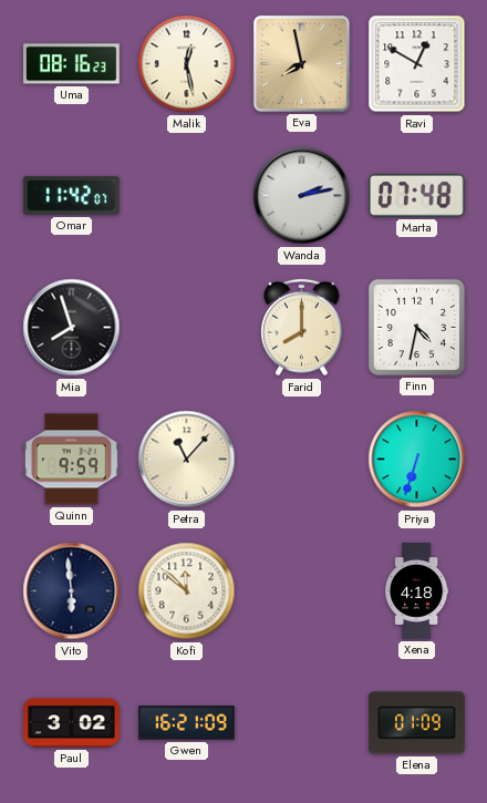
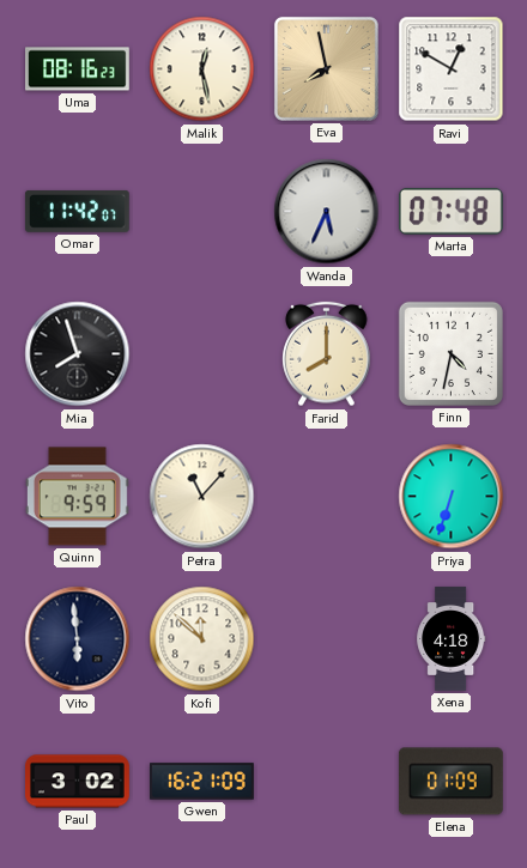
Wanda: 2:13 -> 5:34
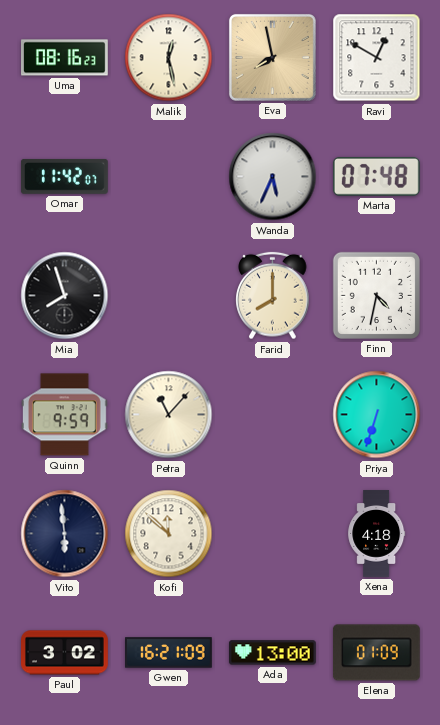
Ada: none -> 13:00
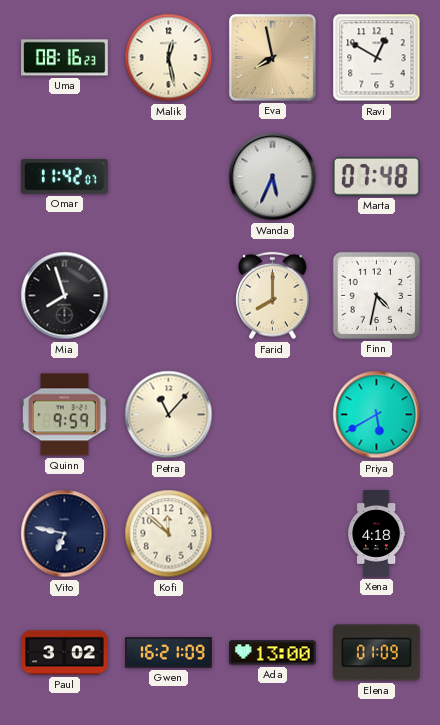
Priya: 6:33 -> 5:40
Vito: 5:59 -> 6:47
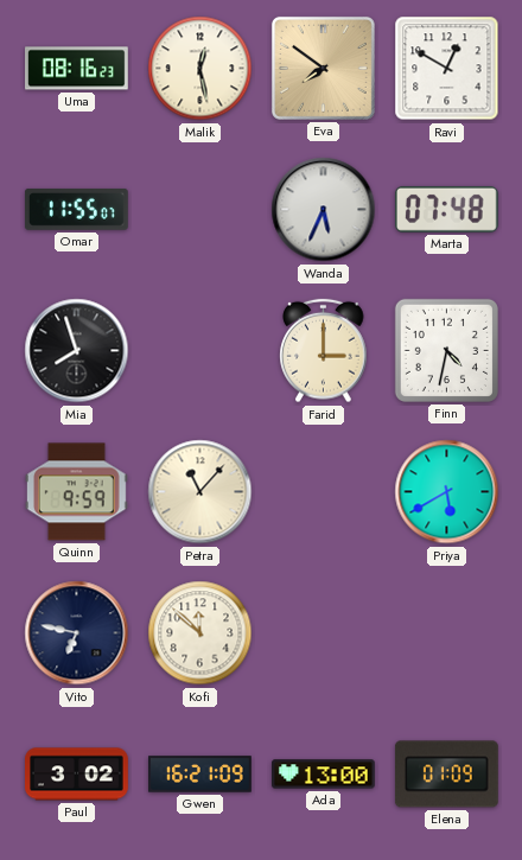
Eva: 7:58 -> 7:51
Omar: 11:42 -> 11:55
Farid: 8:00 -> 3:00
Xena: 4:18 -> none
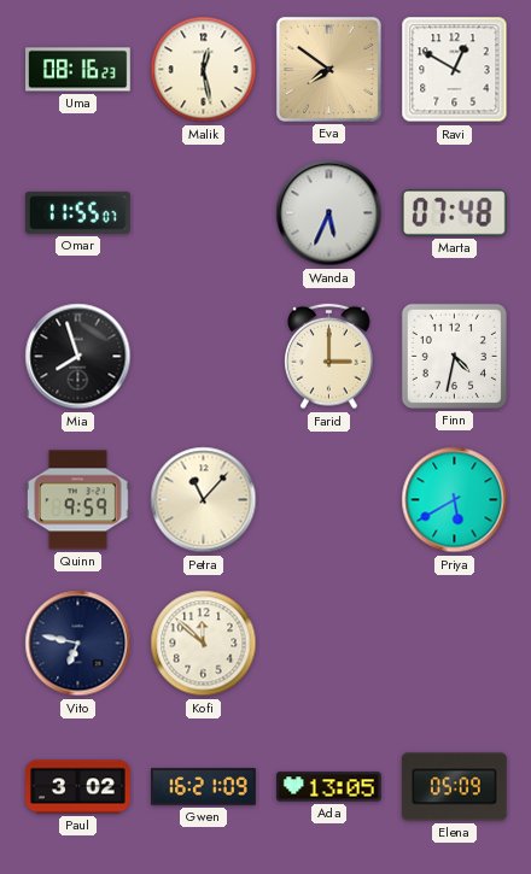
Ada: 13:00 -> 13:05
Elena: 01:09 -> 05:09
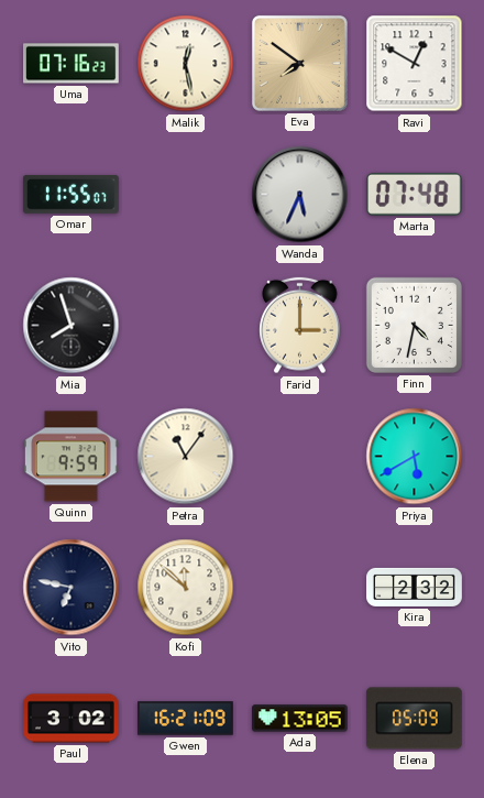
Uma: 08:16 -> 07:16
Petra: 11:07 -> 11:06
Kira: none -> 2:32
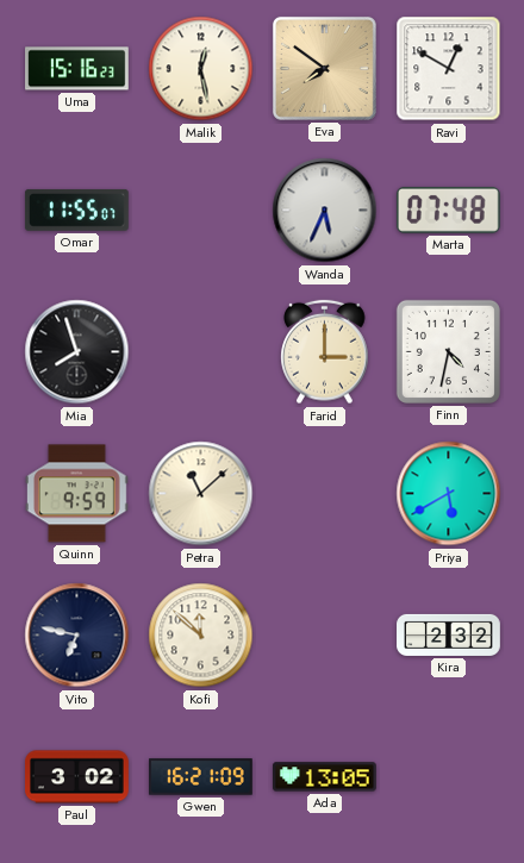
Uma: 07:16 -> 15:16
Petra: 11:06 -> 11:08
Elena: 05:09 -> none
